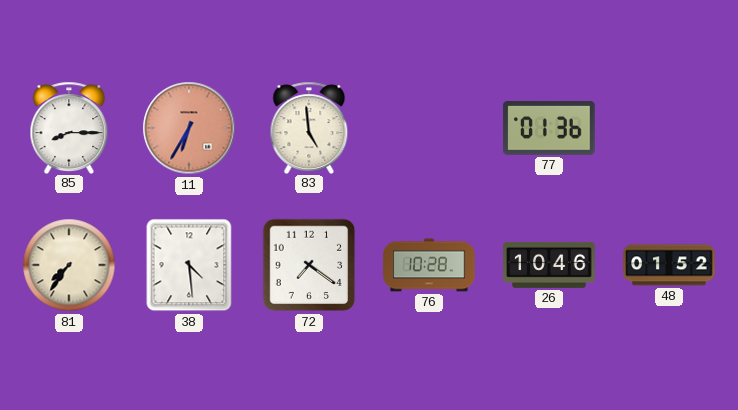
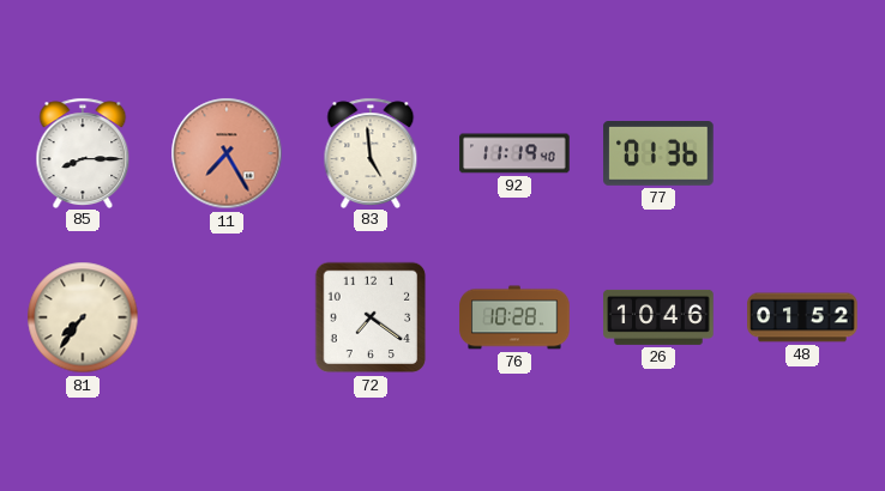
11: 6:35 -> 7:25
92: none -> 11:19
38: 4:29 -> none
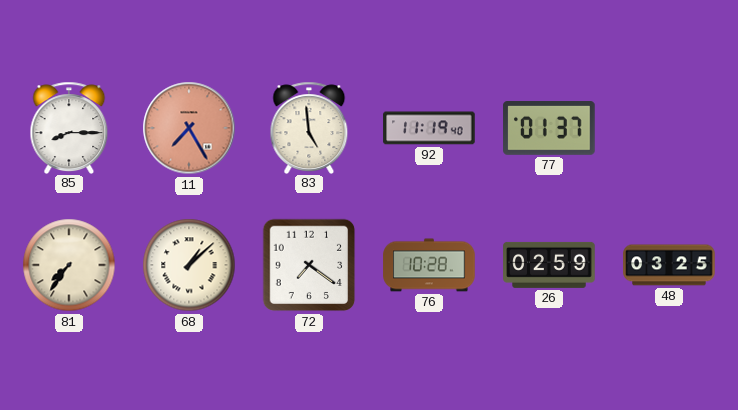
77: 01:36 -> 01:37
68: none -> 1:08
26: 10:46 -> 02:59
48: 01:52 -> 03:25
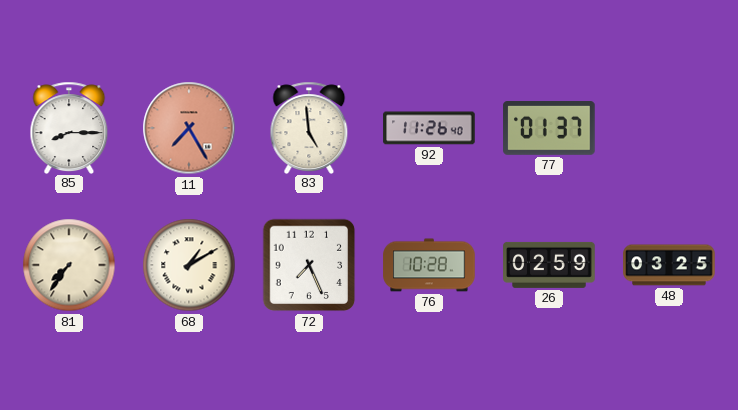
92: 11:19 -> 11:26
68: 1:08 -> 1:10
72: 7:21 -> 7:26
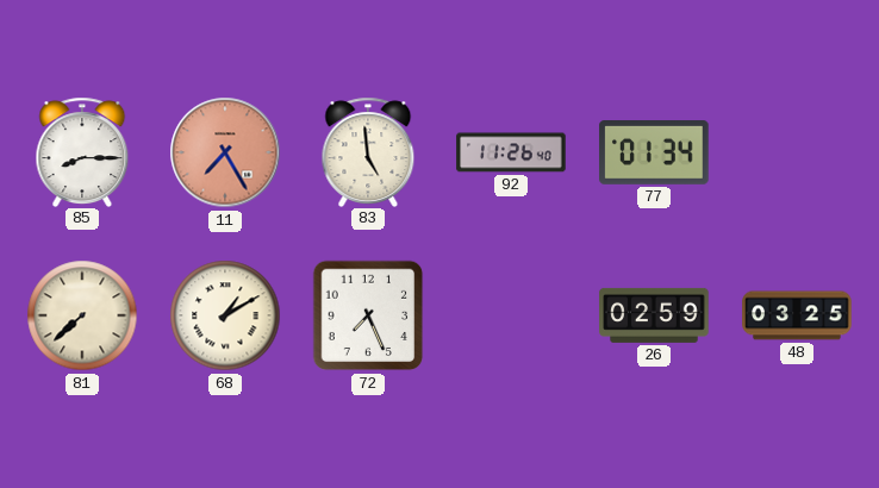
77: 01:37 -> 01:34
81: 7:36 -> 7:38
76: 10:28 -> none
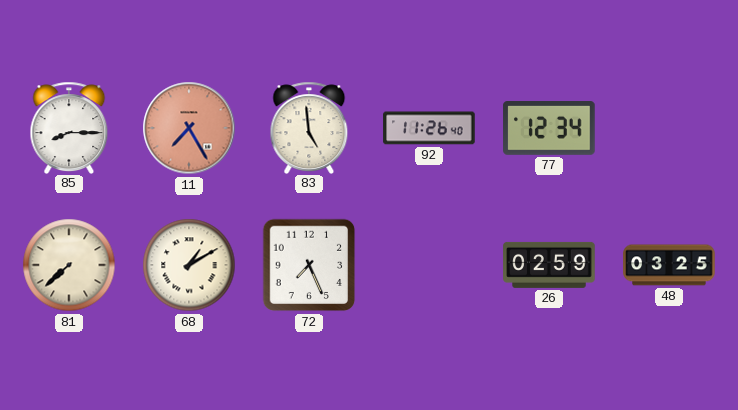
77: 01:34 -> 12:34
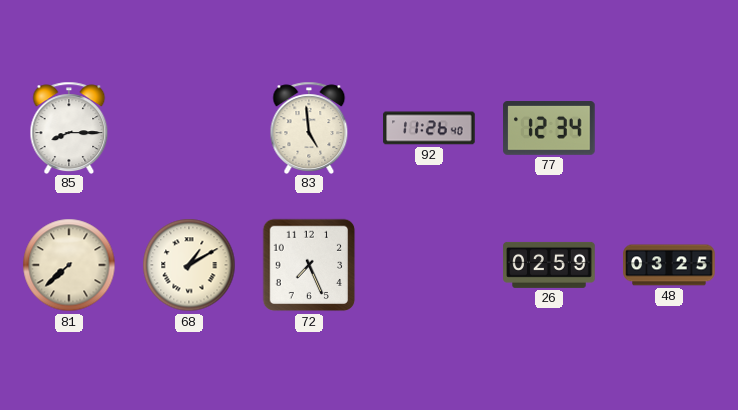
11: 7:25 -> none
